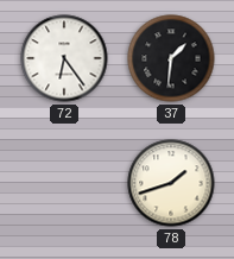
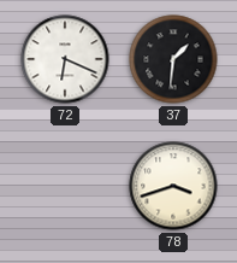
72: 6:24 -> 6:19
78: 1:42 -> 3:42
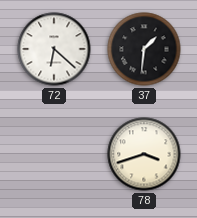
72: 6:19 -> 6:22
